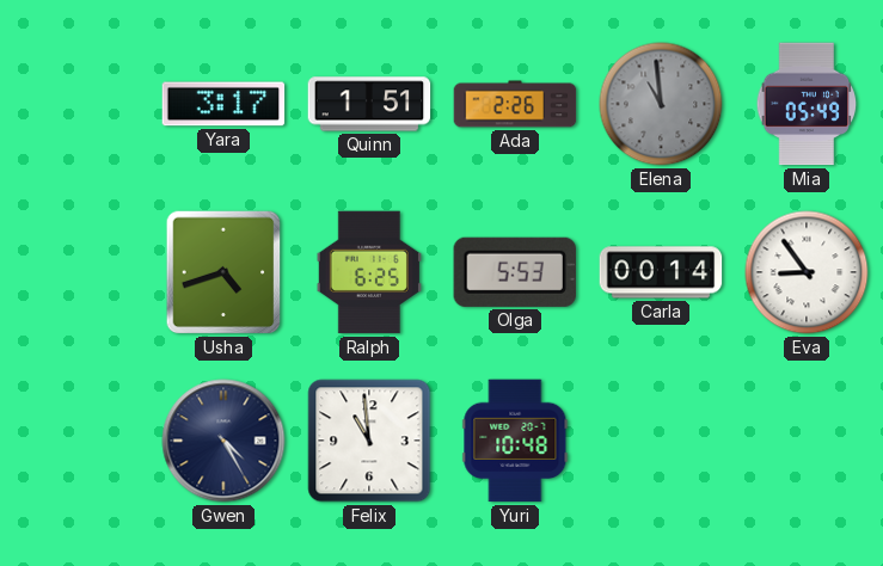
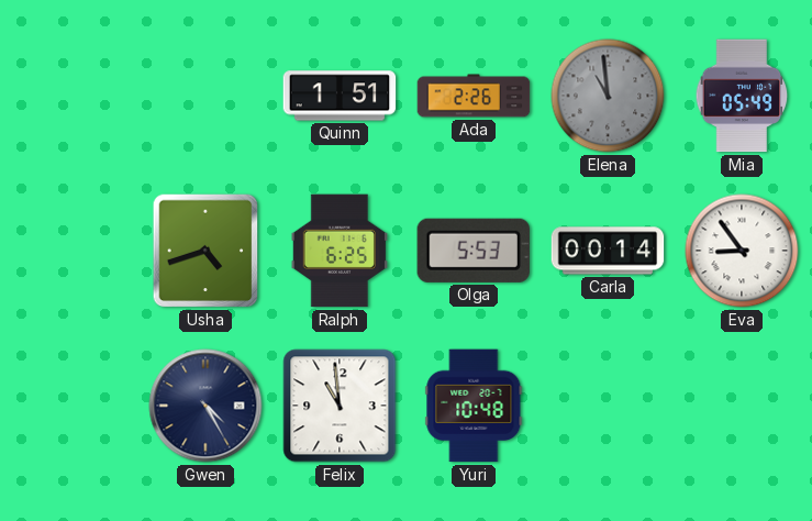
Yara: 3:17 -> none
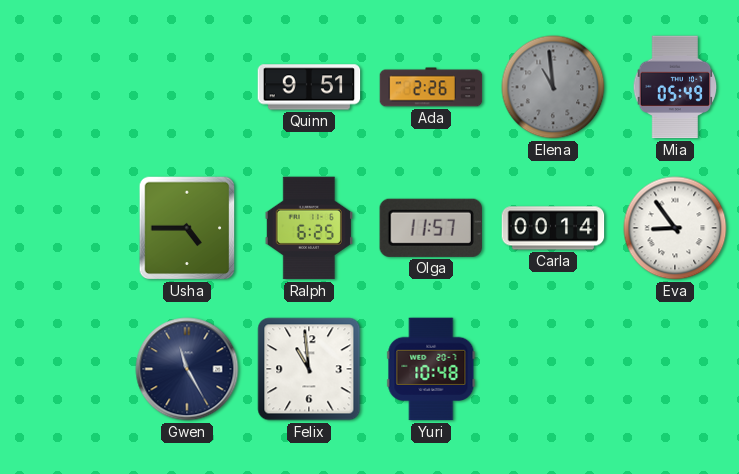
Quinn: 1:51 -> 9:51
Usha: 4:42 -> 4:45
Olga: 5:53 -> 11:57
Gwen: 4:25 -> 11:25
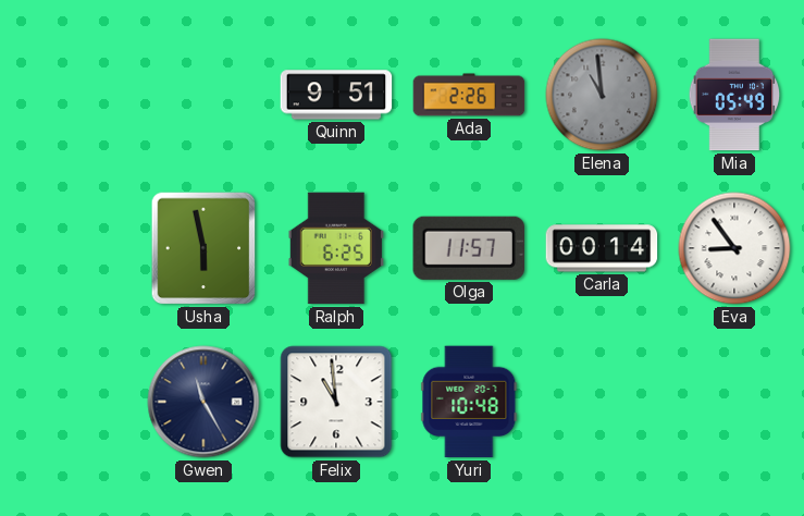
Usha: 4:45 -> 5:58
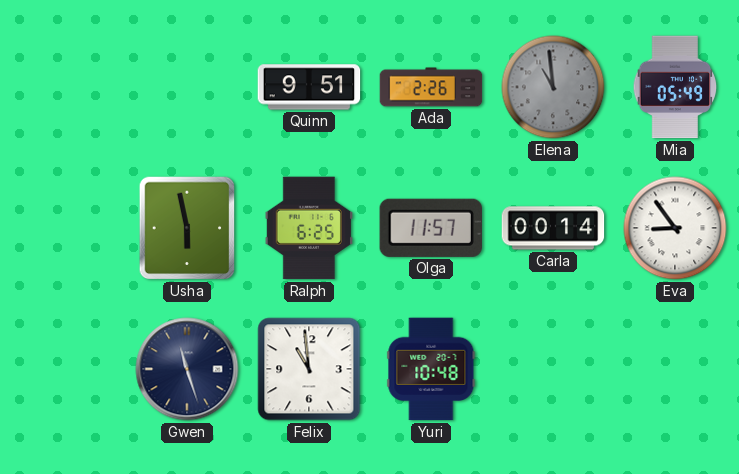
Gwen: 11:25 -> 11:27
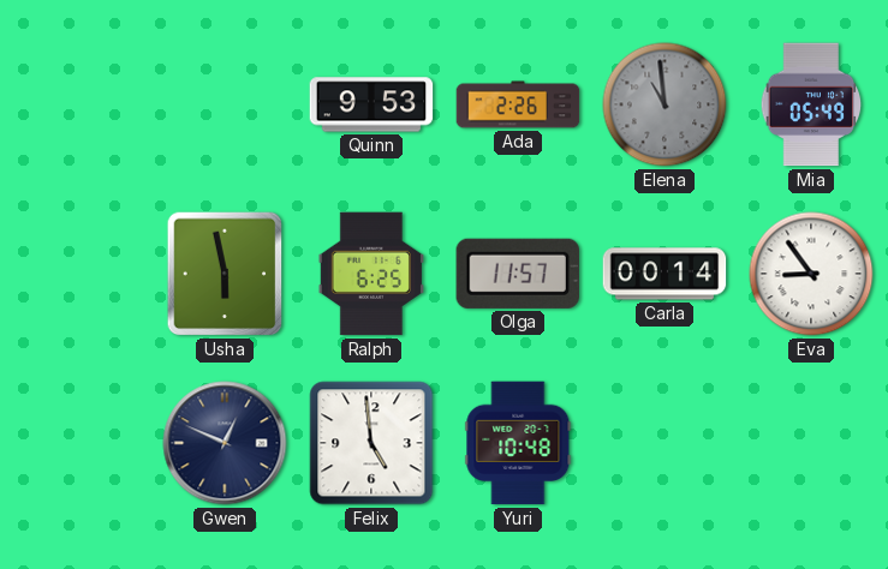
Quinn: 9:51 -> 9:53
Gwen: 11:27 -> 12:49
Felix: 10:59 -> 4:59
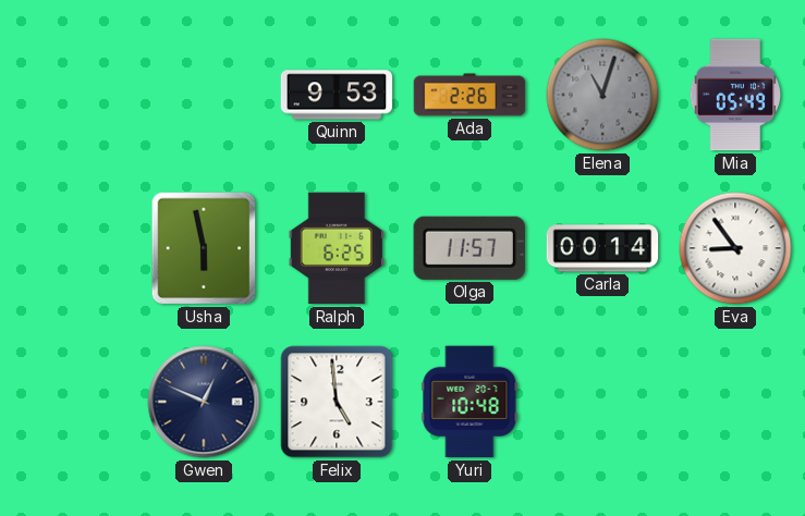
Elena: 10:59 -> 11:03
